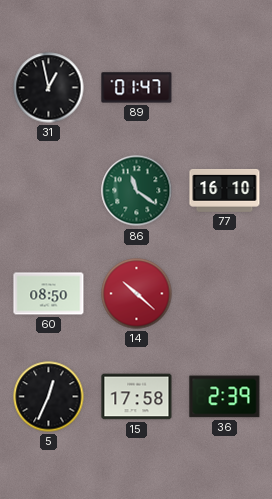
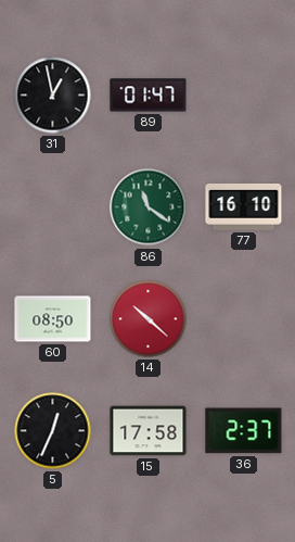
36: 2:39 -> 2:37
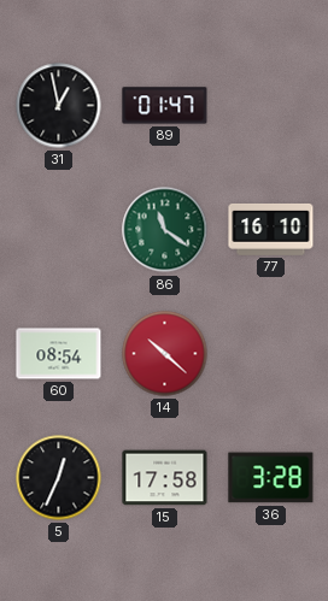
60: 08:50 -> 08:54
36: 2:37 -> 3:28
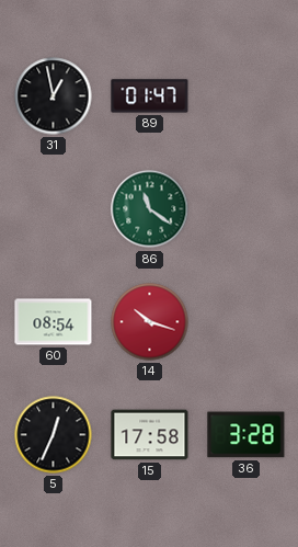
77: 16:10 -> none
14: 10:22 -> 10:18
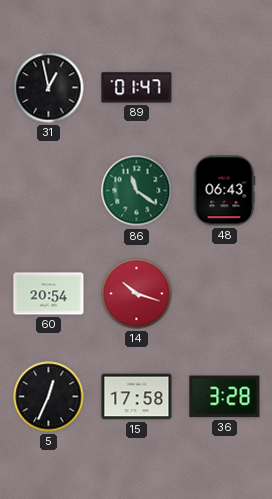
48: none -> 06:43
60: 08:54 -> 20:54
